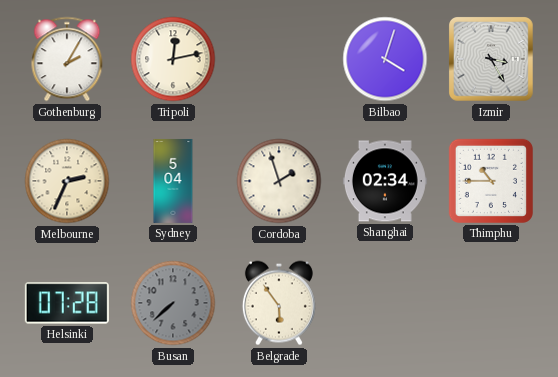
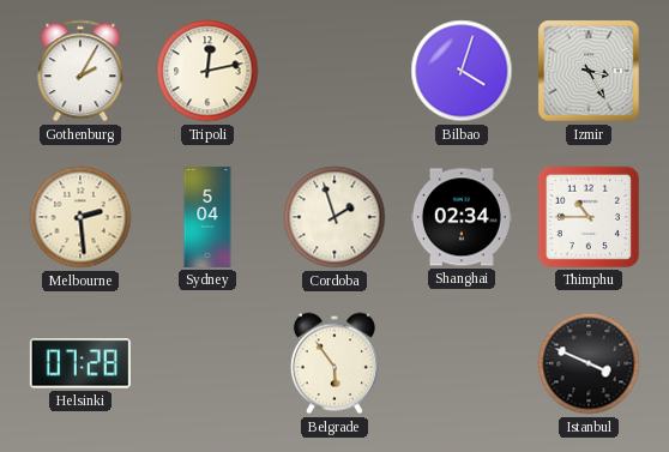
Melbourne: 2:34 -> 2:29
Busan: 7:38 -> none
Istanbul: none -> 3:49
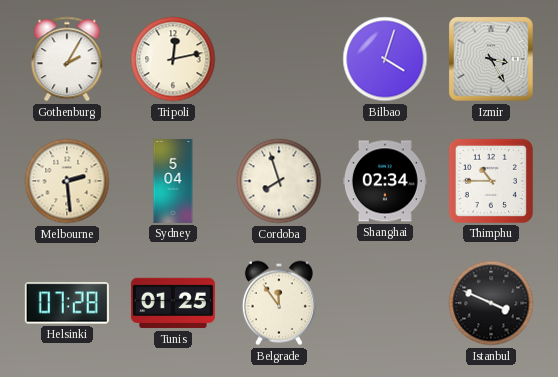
Cordoba: 1:57 -> 7:57
Tunis: none -> 01:25
Belgrade: 5:54 -> 11:54
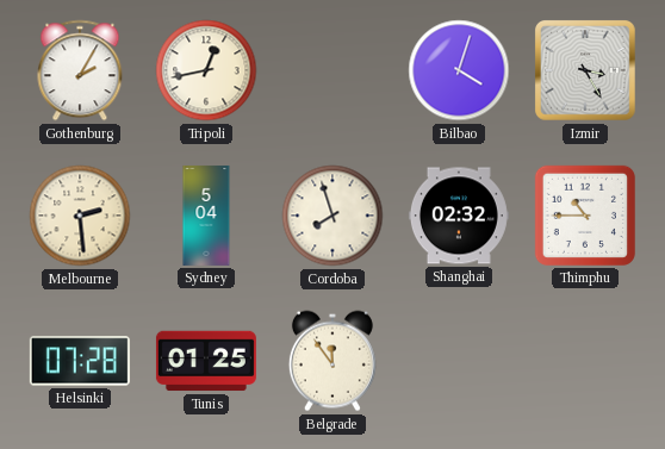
Tripoli: 12:13 -> 12:43
Shanghai: 02:34 -> 02:32
Istanbul: 3:49 -> none
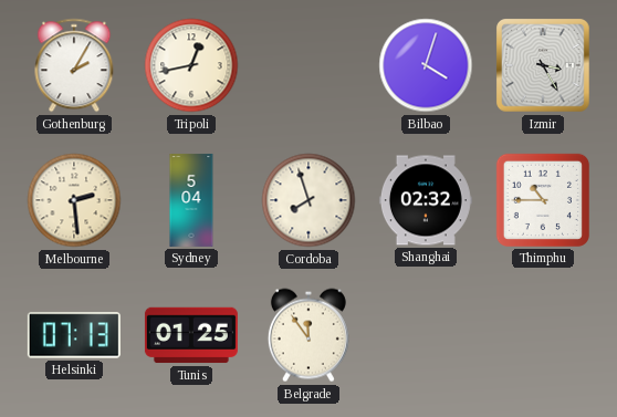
Helsinki: 07:28 -> 07:13
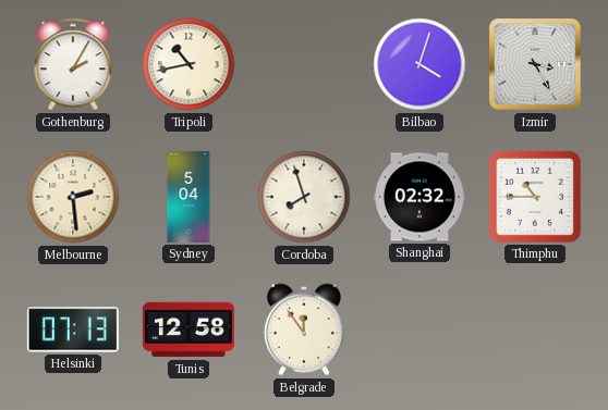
Tripoli: 12:43 -> 10:43
Tunis: 01:25 -> 12:58
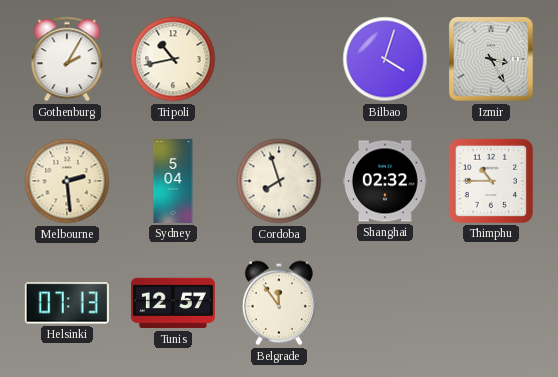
Tunis: 12:58 -> 12:57
